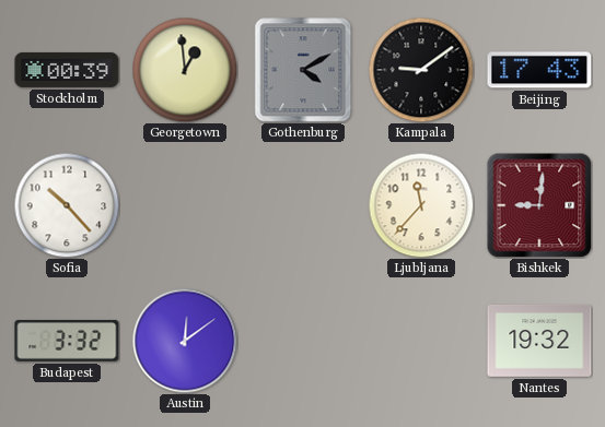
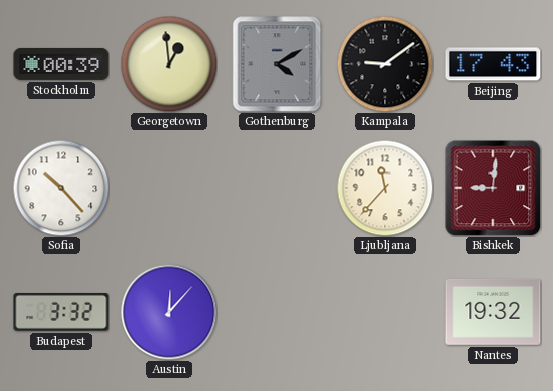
Austin: 12:09 -> 12:07
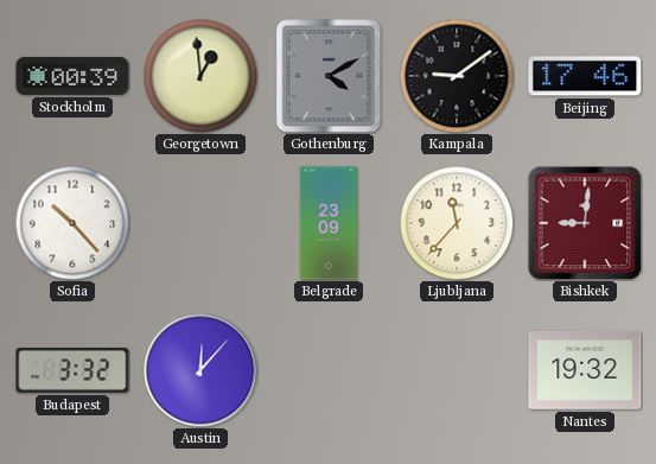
Beijing: 17:43 -> 17:46
Belgrade: none -> 23:09
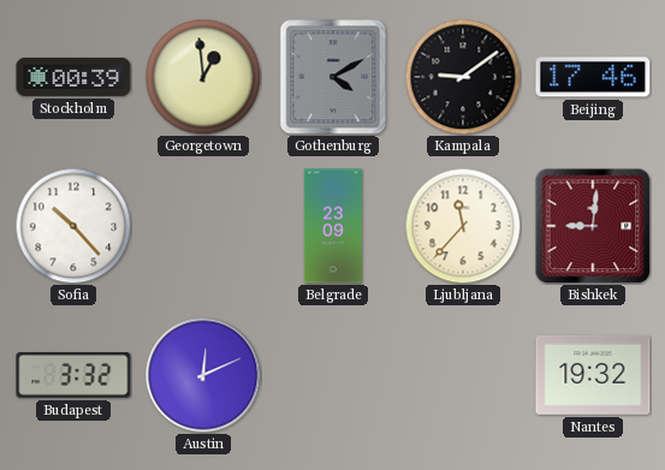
Austin: 12:07 -> 12:11
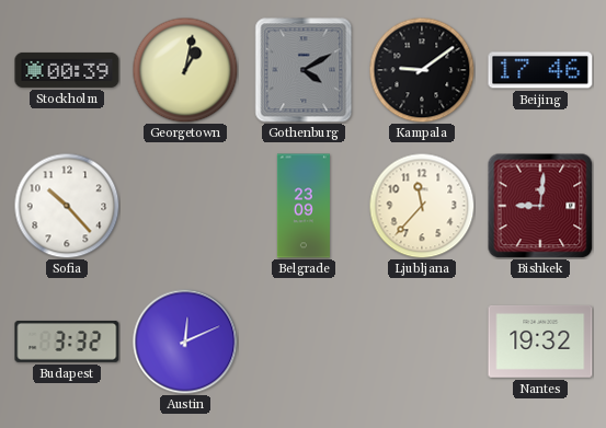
Georgetown: 12:59 -> 1:02
